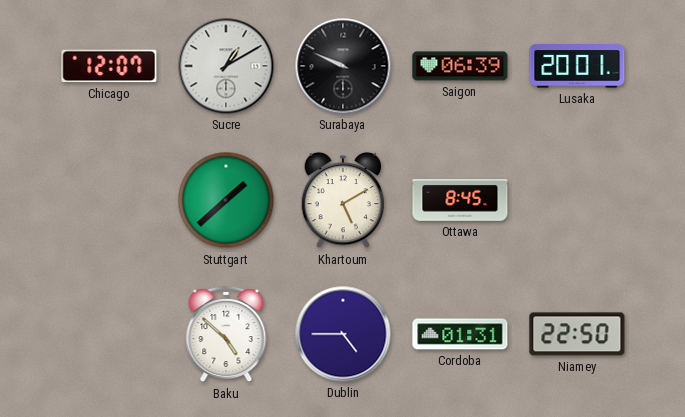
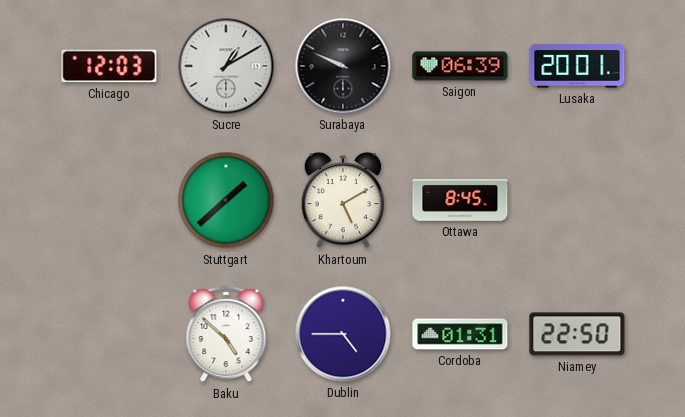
Chicago: 12:07 -> 12:03
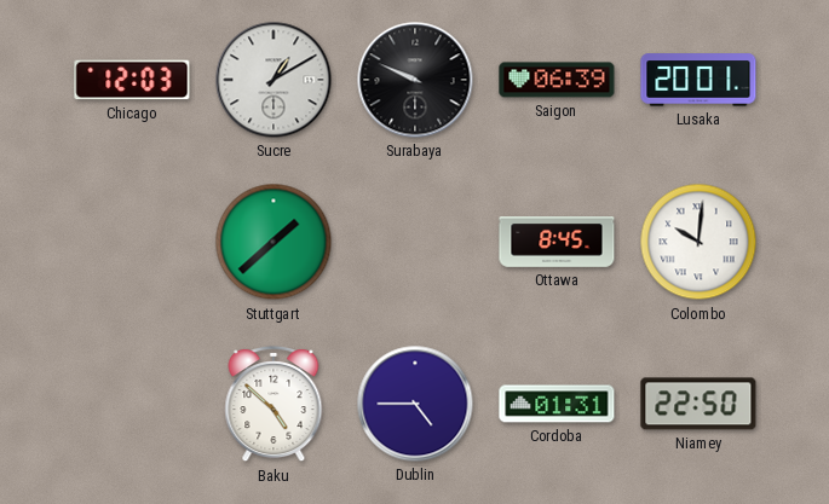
Khartoum: 5:10 -> none
Colombo: none -> 10:01
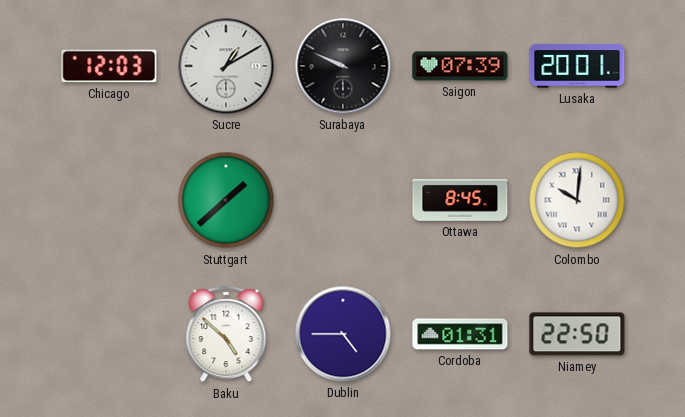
Saigon: 06:39 -> 07:39
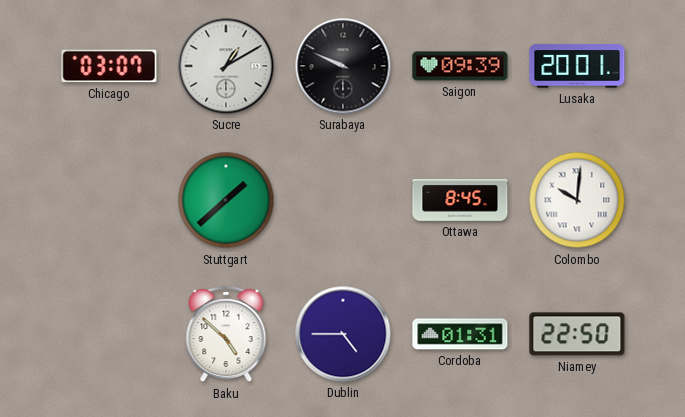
Chicago: 12:03 -> 03:07
Saigon: 07:39 -> 09:39
